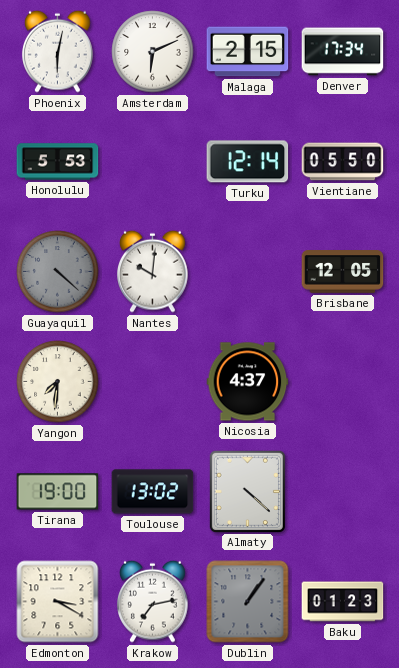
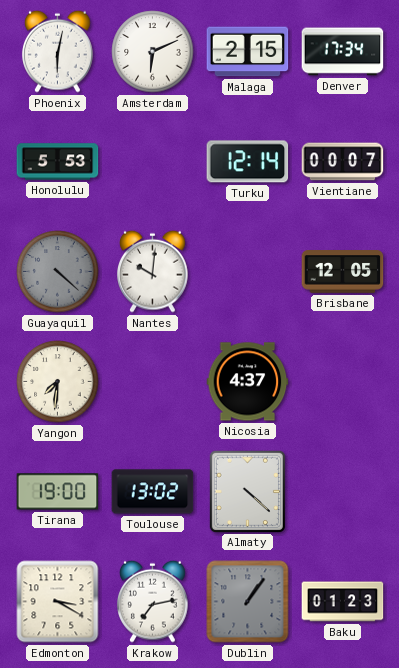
Vientiane: 05:50 -> 00:07
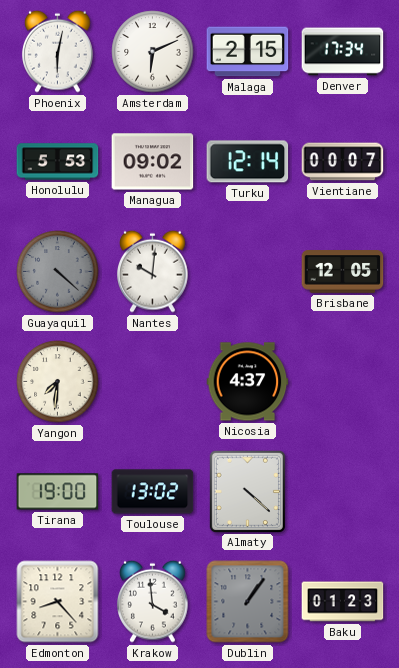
Managua: none -> 09:02
Edmonton: 3:20 -> 8:23
Krakow: 7:13 -> 3:59
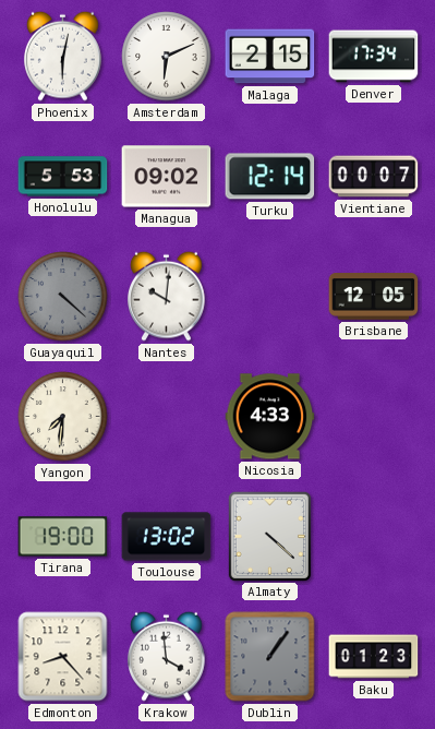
Nicosia: 4:37 -> 4:33
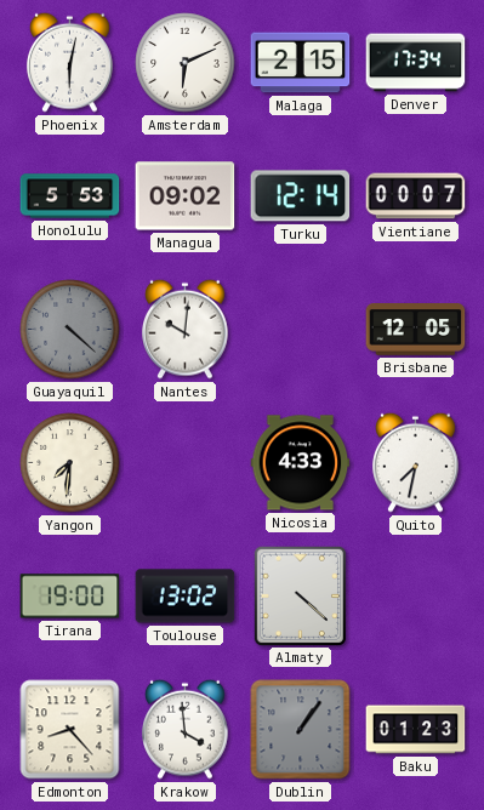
Quito: none -> 7:32
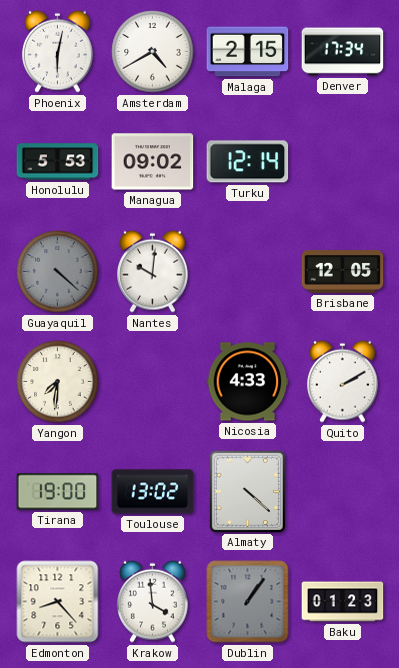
Amsterdam: 6:11 -> 4:40
Vientiane: 00:07 -> none
Quito: 7:32 -> 2:10
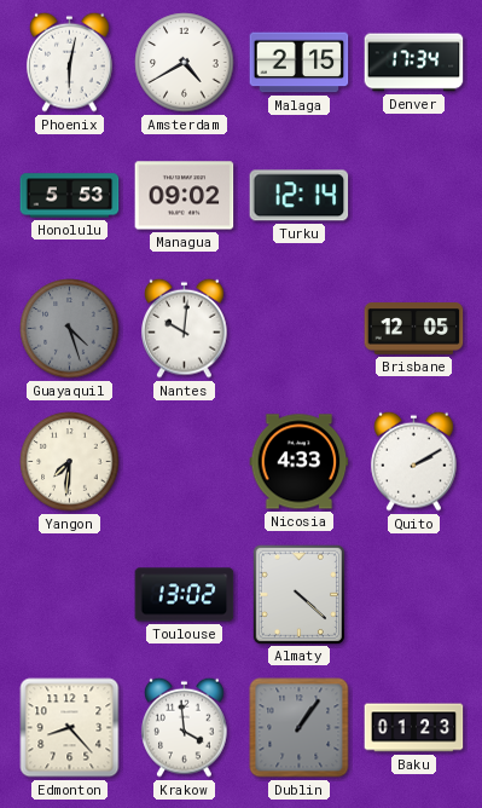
Guayaquil: 4:22 -> 4:27
Tirana: 19:00 -> none
